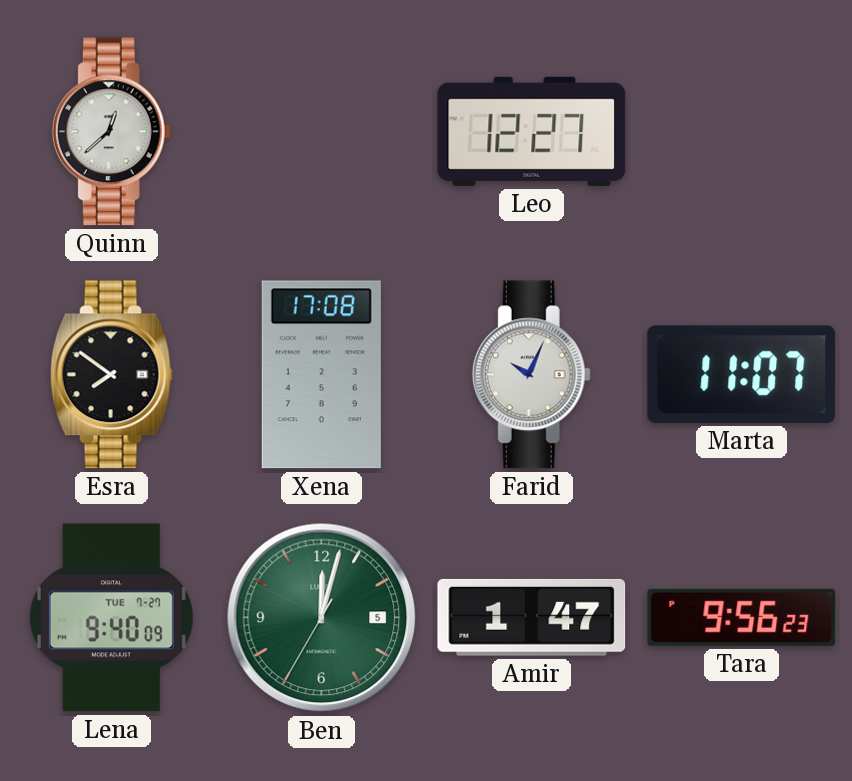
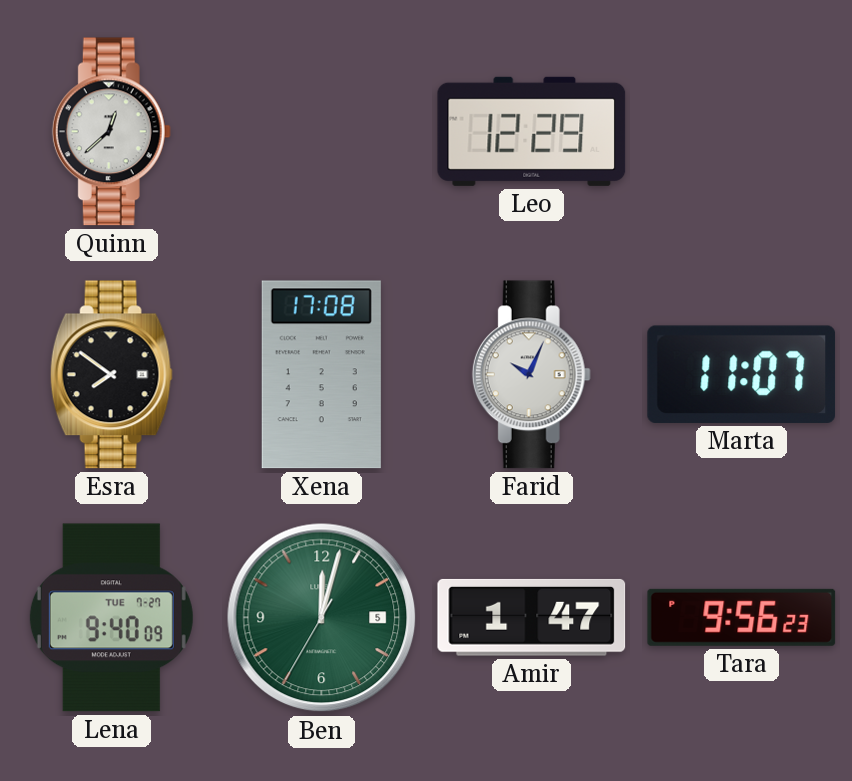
Leo: 12:27 -> 12:29
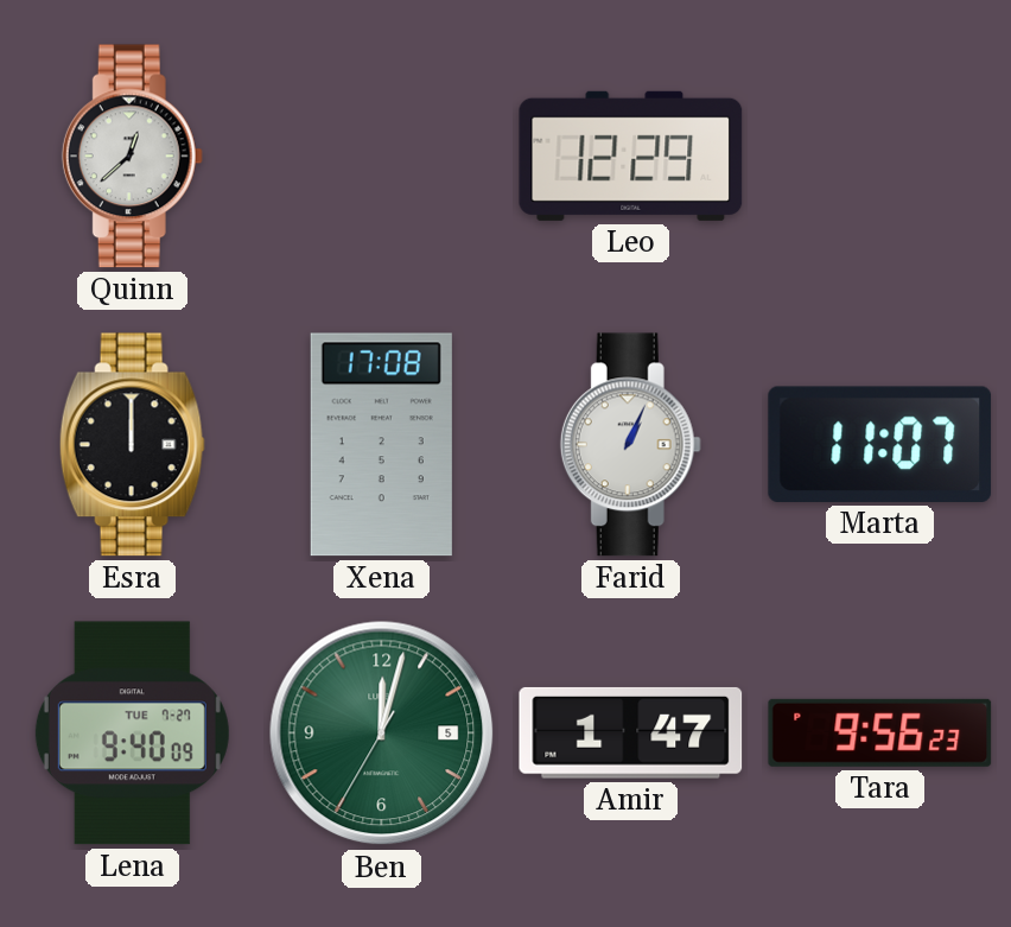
Esra: 7:51 -> 12:00
Farid: 10:04 -> 1:04
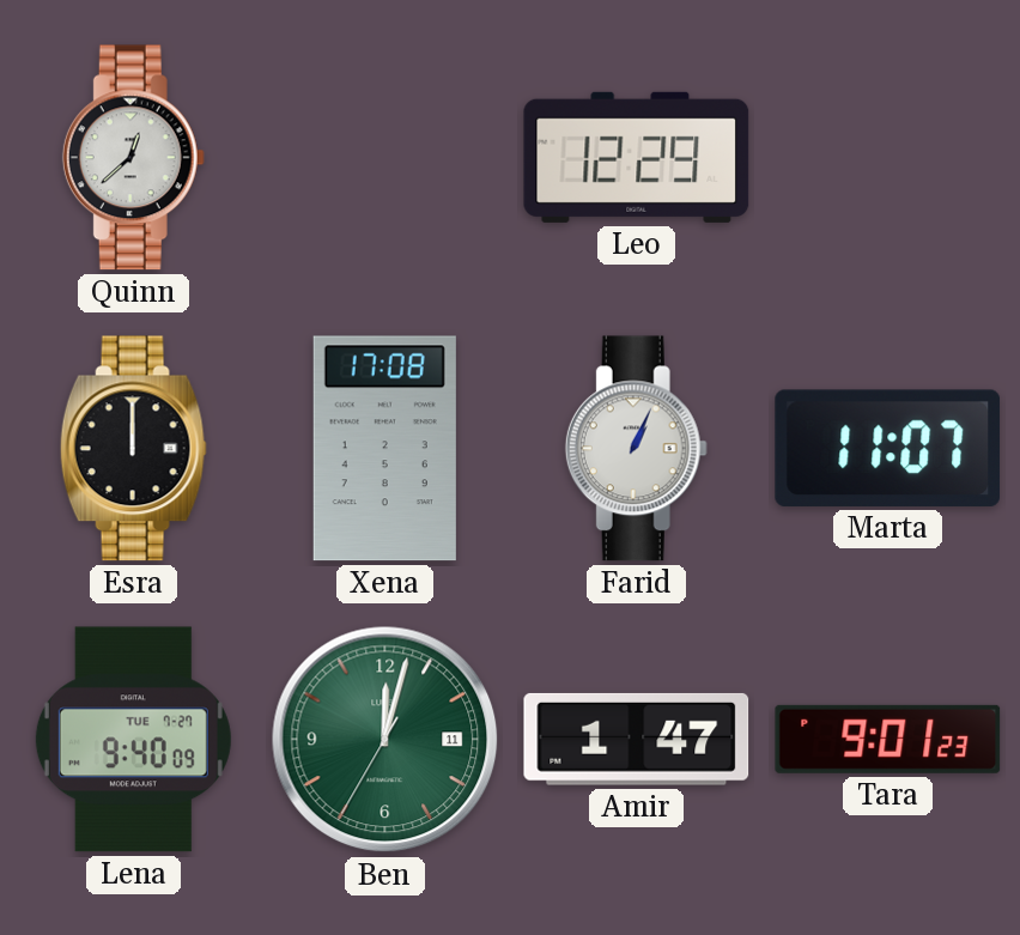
Ben date: 5 -> 11
Tara: 9:56 -> 9:01
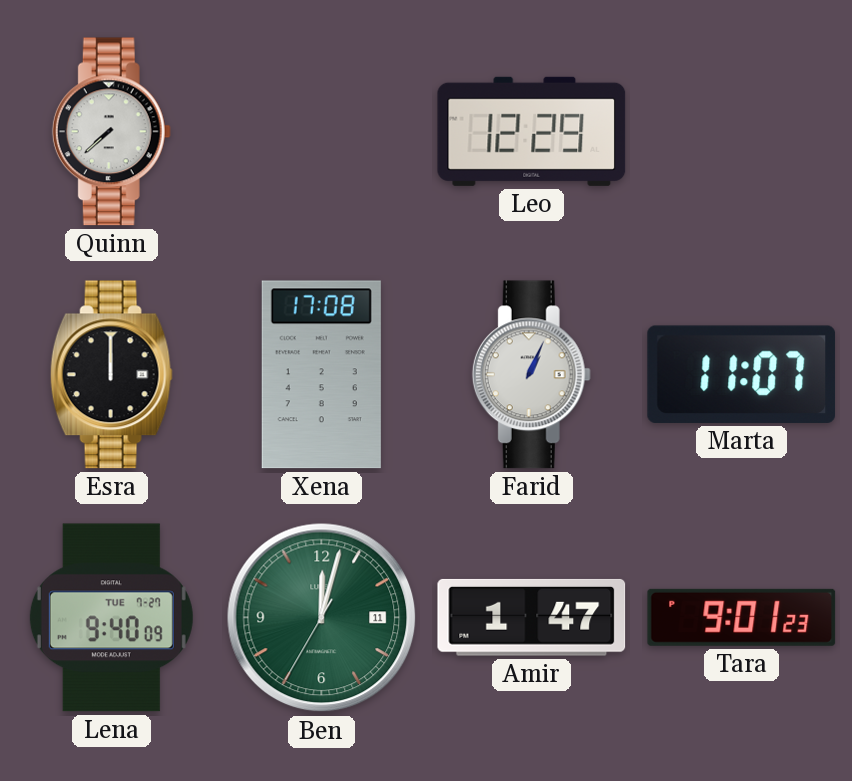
Quinn: 12:38 -> 7:38
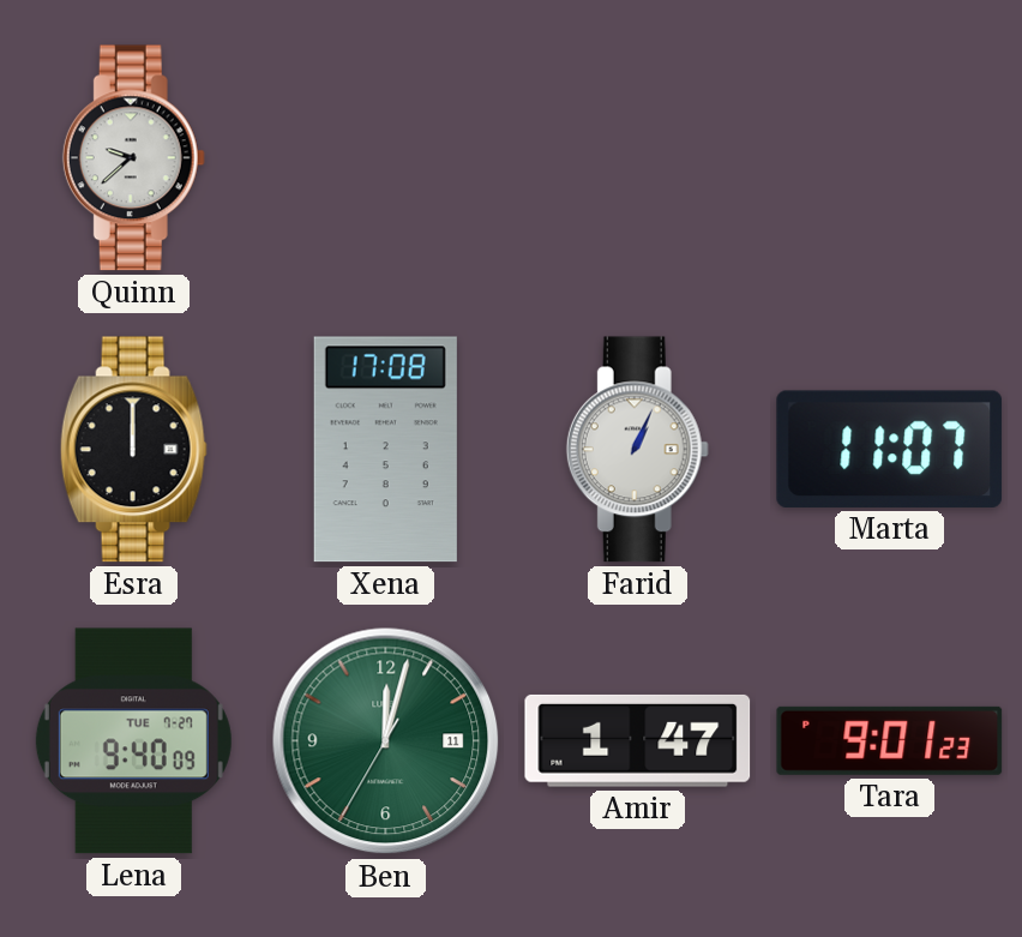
Quinn: 7:38 -> 9:38
Leo: 12:29 -> none
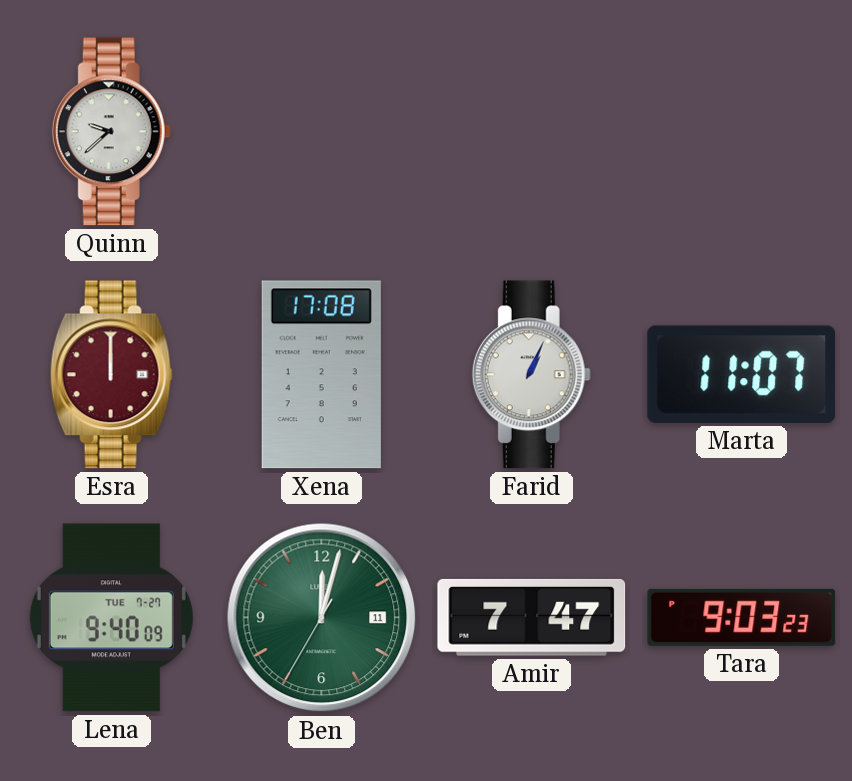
Esra dial: black -> burgundy
Amir: 1:47 -> 7:47
Tara: 9:01 -> 9:03
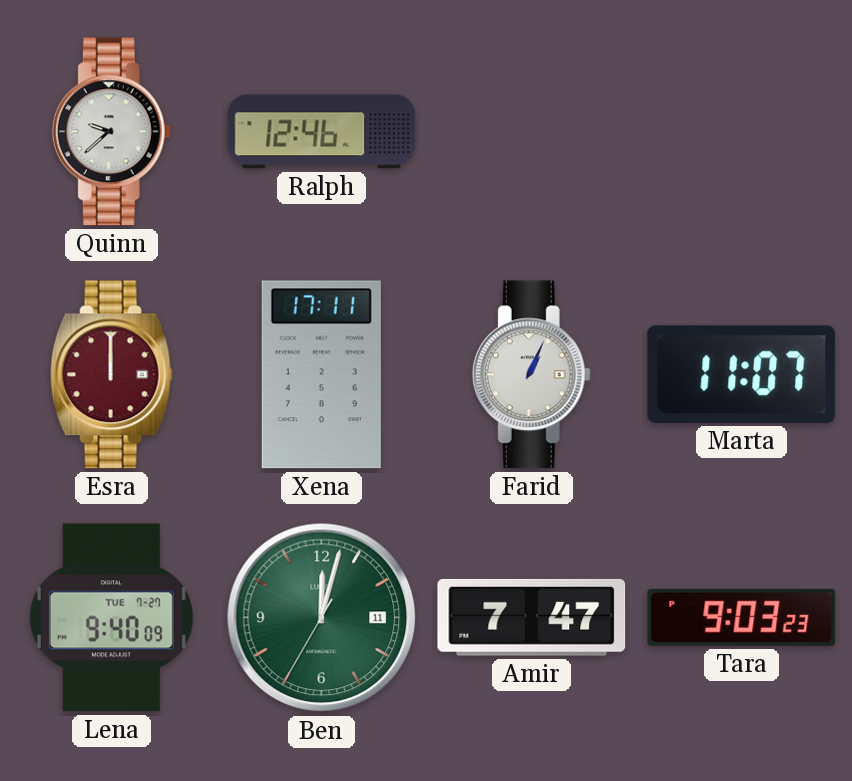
Ralph: none -> 12:46
Xena: 17:08 -> 17:11
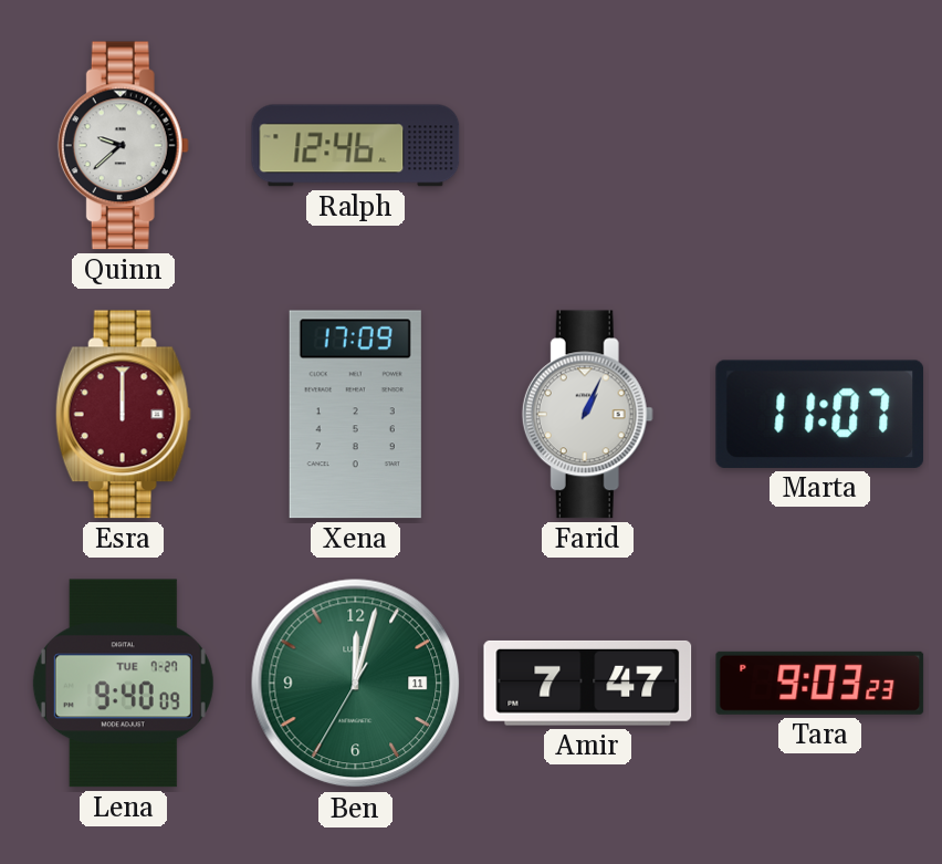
Xena: 17:11 -> 17:09
